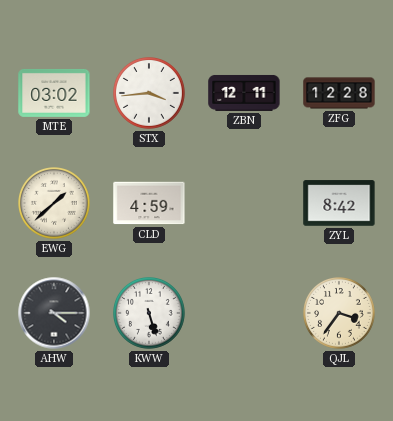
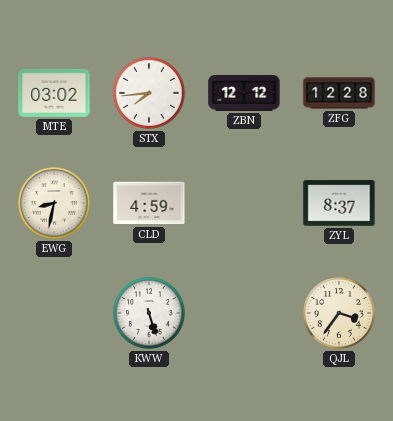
STX: 3:44 -> 7:44
ZBN: 12:11 -> 12:12
EWG: 1:38 -> 8:32
ZYL: 8:42 -> 8:37
AHW: 4:15 -> none
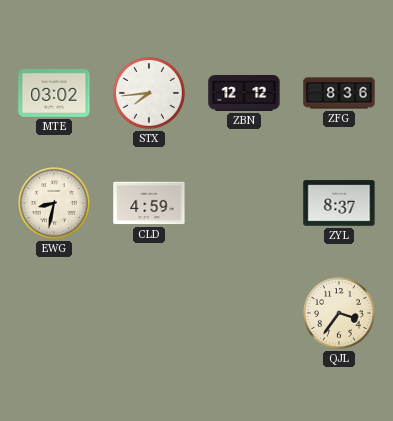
ZFG: 12:28 -> 8:36
KWW: 5:27 -> none
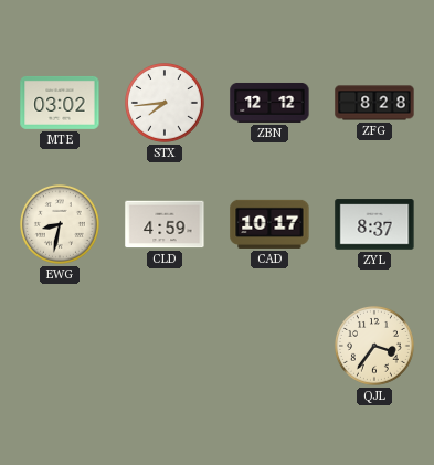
ZFG: 8:36 -> 8:28
CAD: none -> 10:17
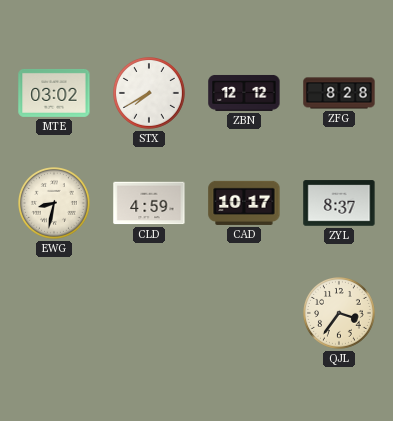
STX: 7:44 -> 7:40
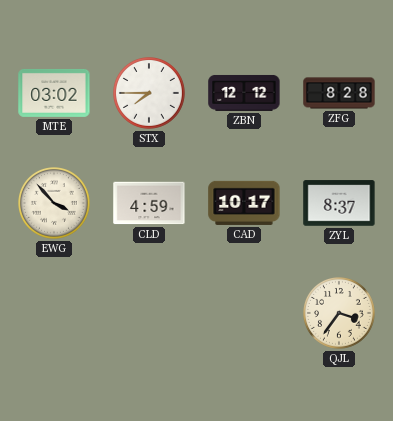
STX: 7:40 -> 7:45
EWG: 8:32 -> 3:53
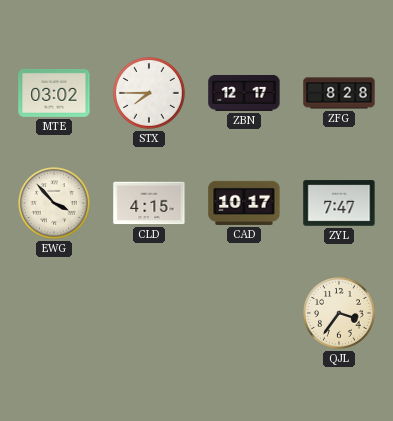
ZBN: 12:12 -> 12:17
CLD: 4:59 -> 4:15
ZYL: 8:37 -> 7:47
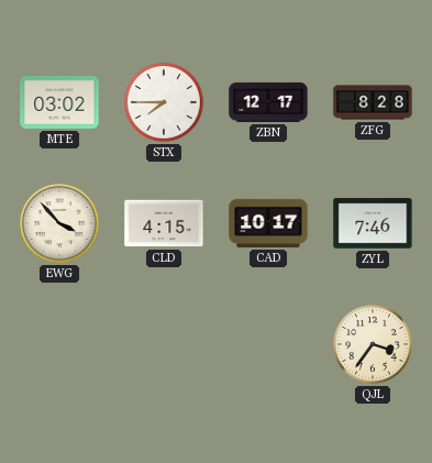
ZYL: 7:47 -> 7:46
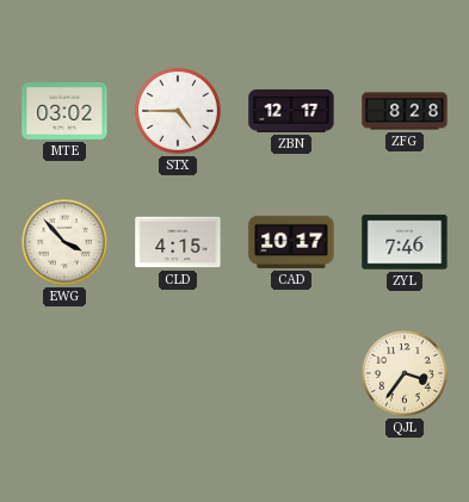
STX: 7:45 -> 4:45
